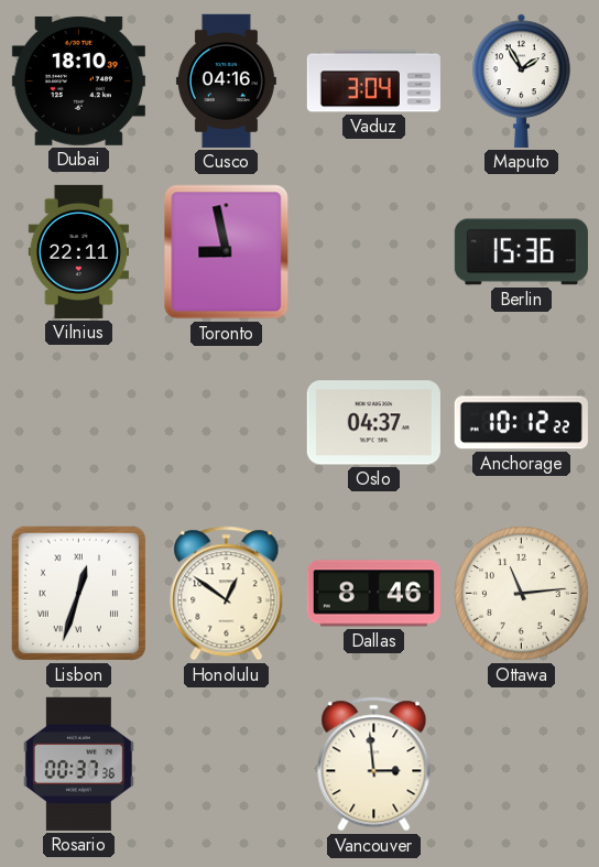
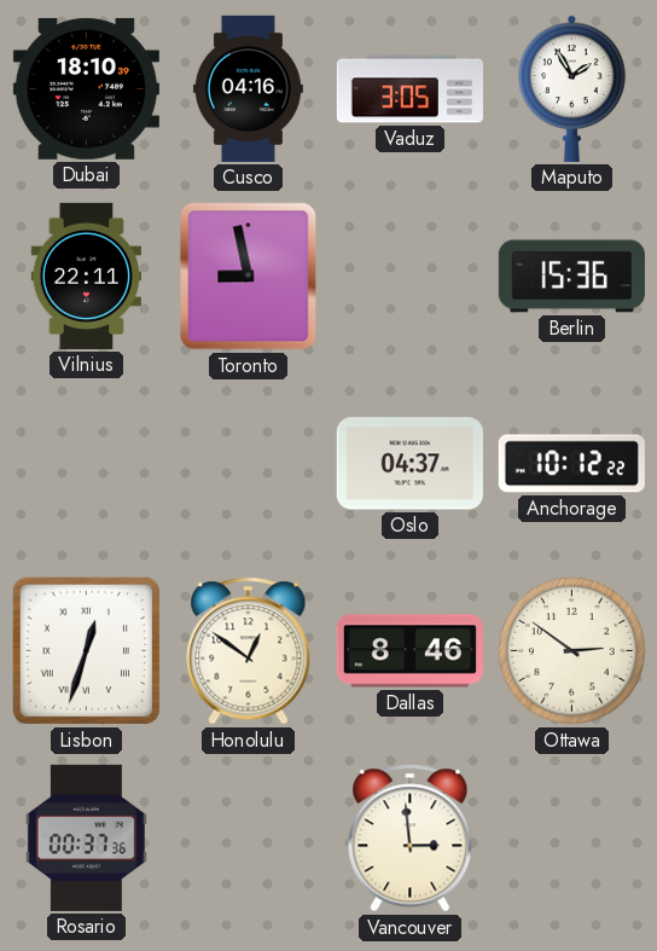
Vaduz: 3:04 -> 3:05
Ottawa: 11:14 -> 2:51
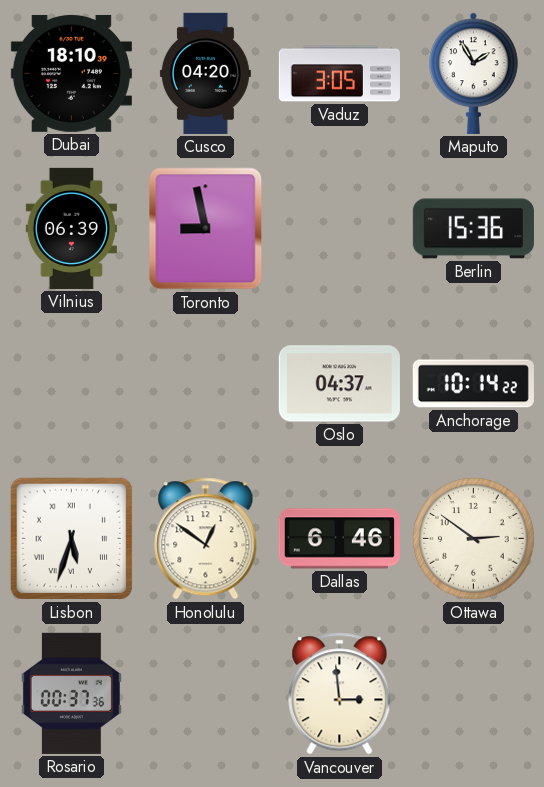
Cusco: 04:16 -> 04:20
Vilnius: 22:11 -> 06:39
Anchorage: 10:12 -> 10:14
Lisbon: 12:33 -> 5:33
Dallas: 8:46 -> 6:46
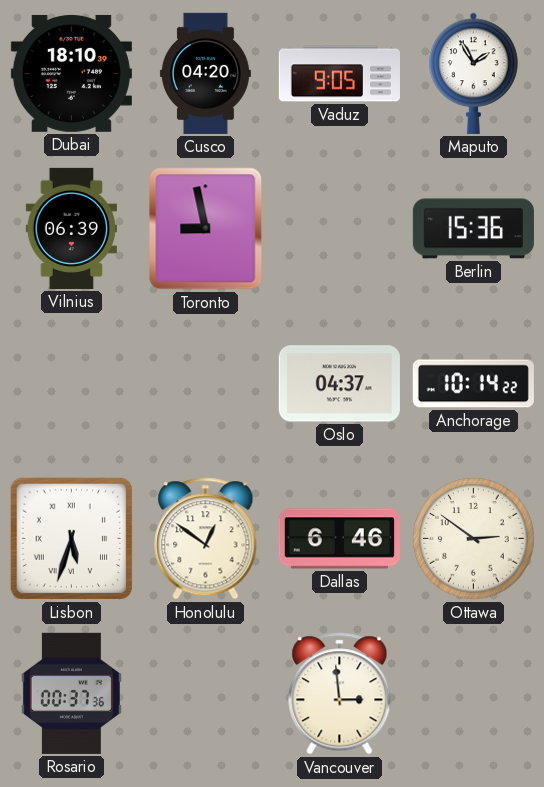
Vaduz: 3:05 -> 9:05
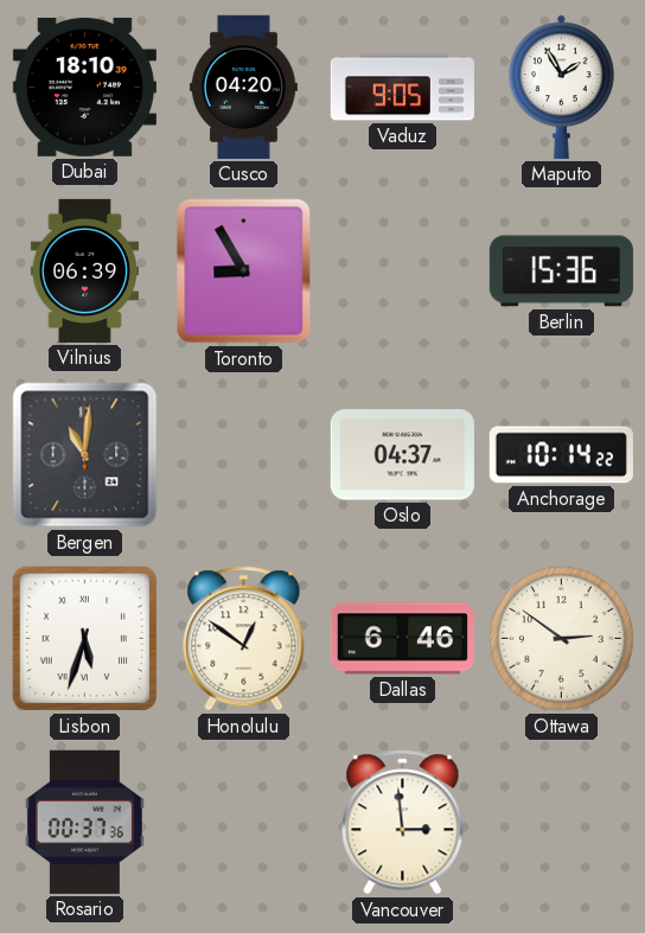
Toronto: 8:58 -> 8:55
Bergen: none -> 11:01
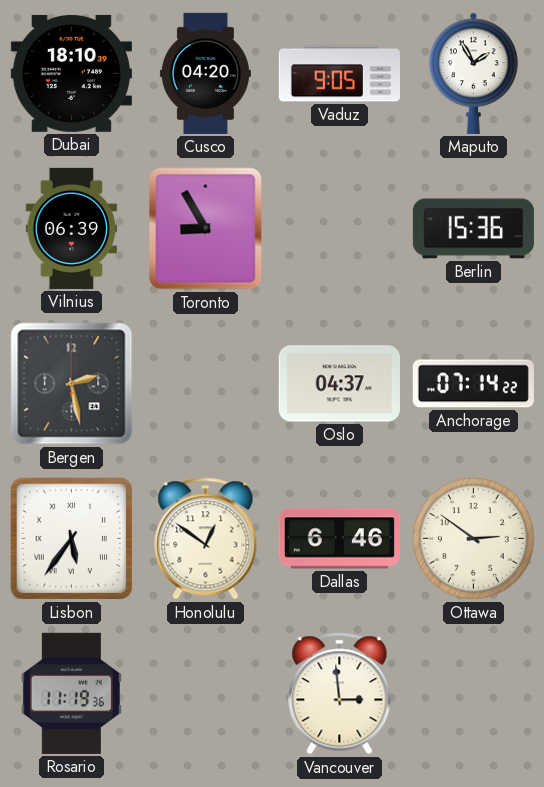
Bergen: 11:01 -> 2:28
Anchorage: 10:14 -> 07:14
Lisbon: 5:33 -> 5:36
Rosario: 00:37 -> 11:19
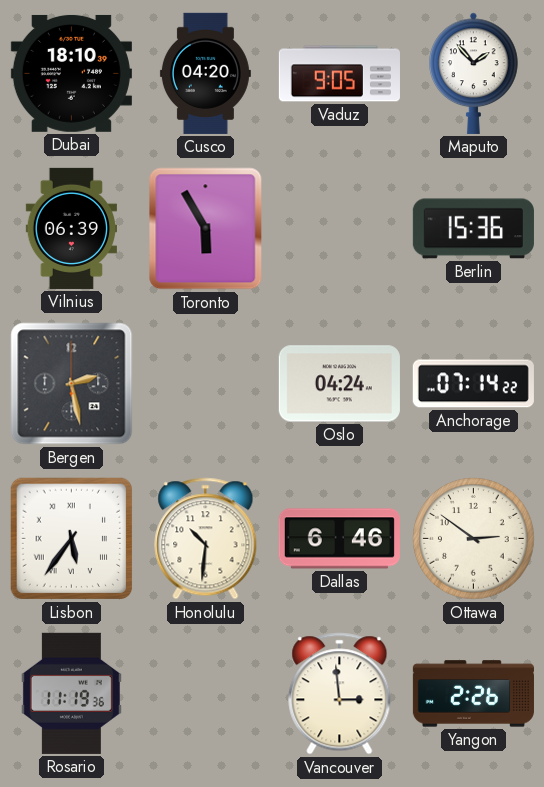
Maputo: 1:55 -> 1:53
Toronto: 8:55 -> 5:55
Oslo: 04:37 -> 04:24
Honolulu: 12:51 -> 10:31
Yangon: none -> 2:26
